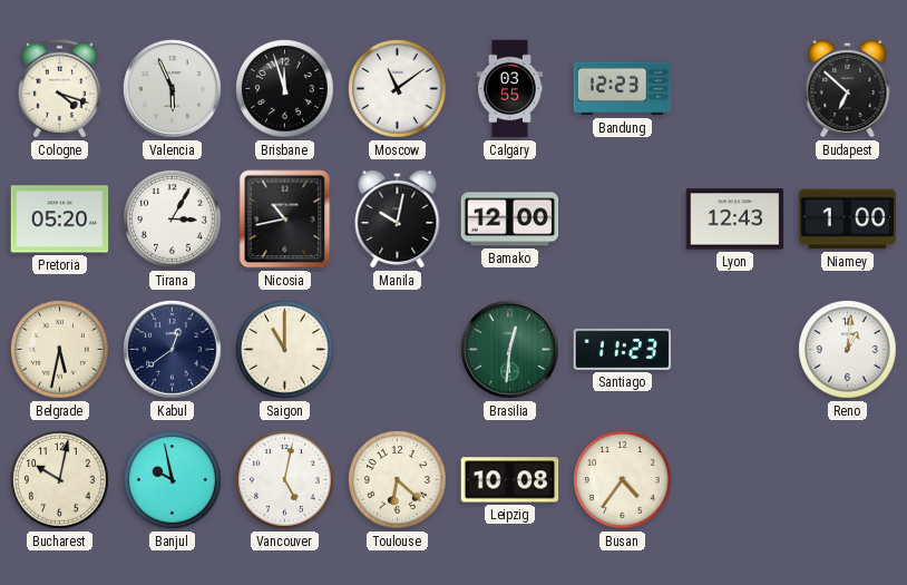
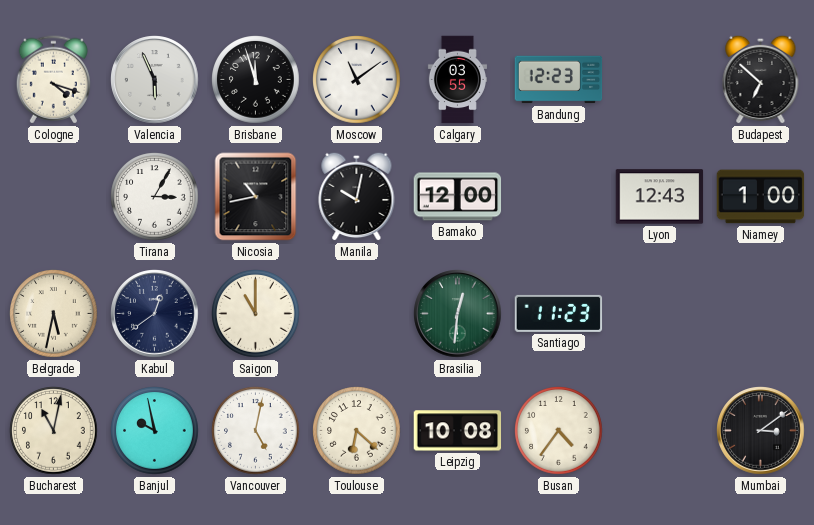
Pretoria: 05:20 -> none
Reno: 1:01 -> none
Bucharest: 10:02 -> 11:02
Mumbai: none -> 3:09
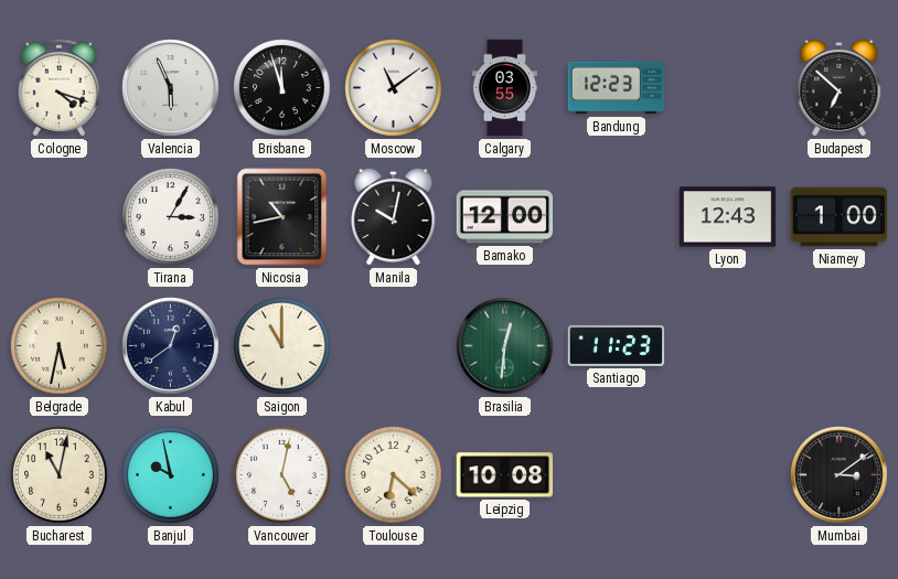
Busan: 4:36 -> none
